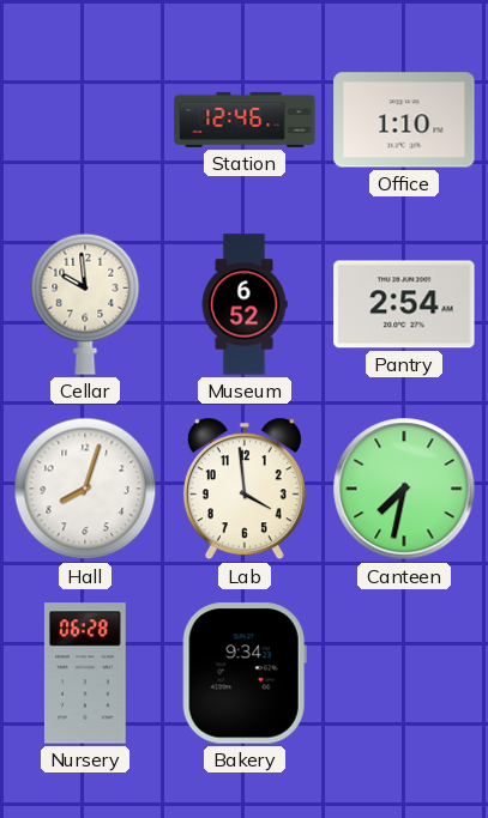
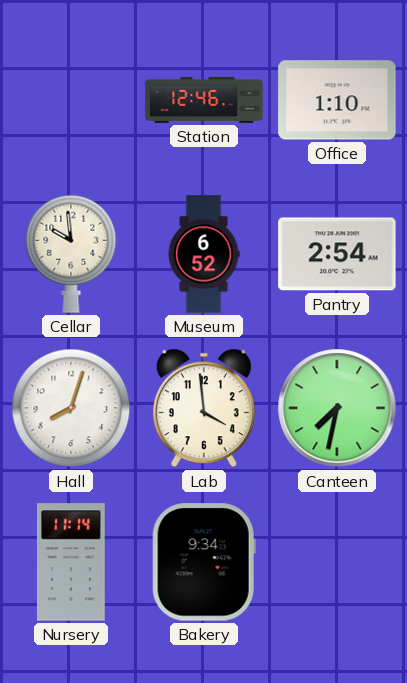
Nursery: 06:28 -> 11:14
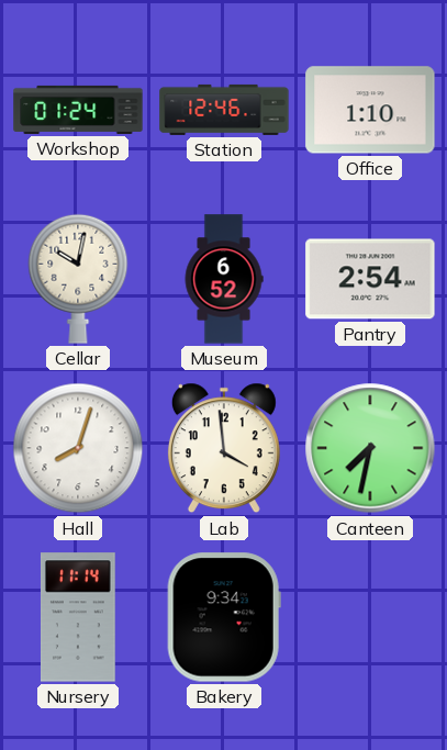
Workshop: none -> 01:24
Cellar: 9:59 -> 10:02
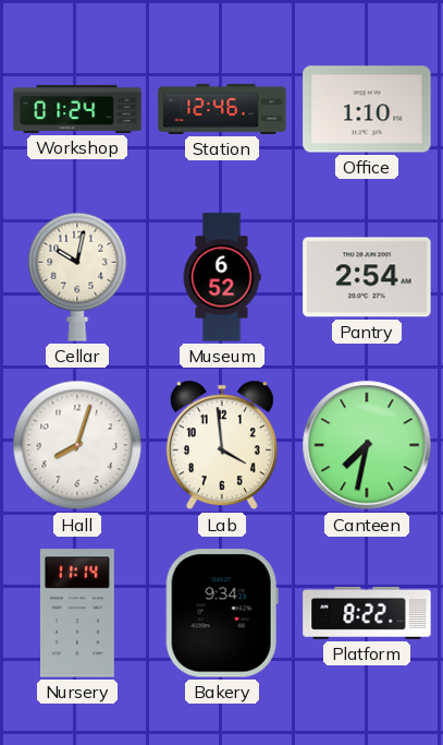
Platform: none -> 8:22
